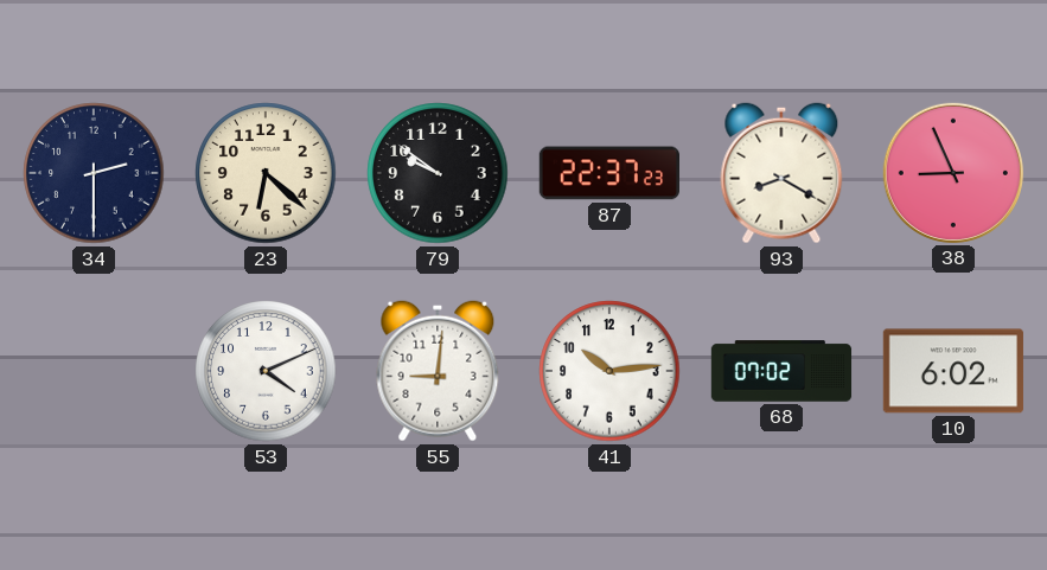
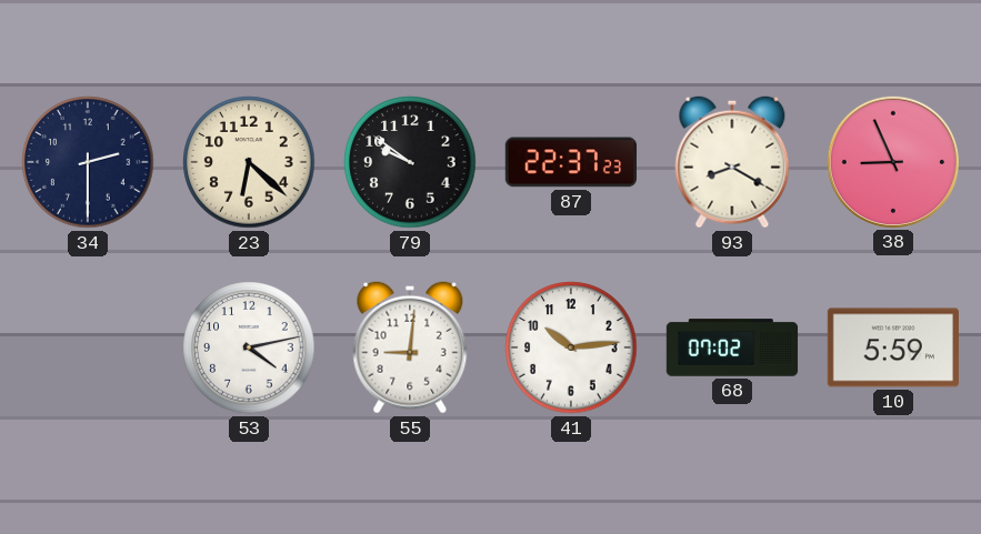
53: 4:11 -> 4:13
10: 6:02 -> 5:59
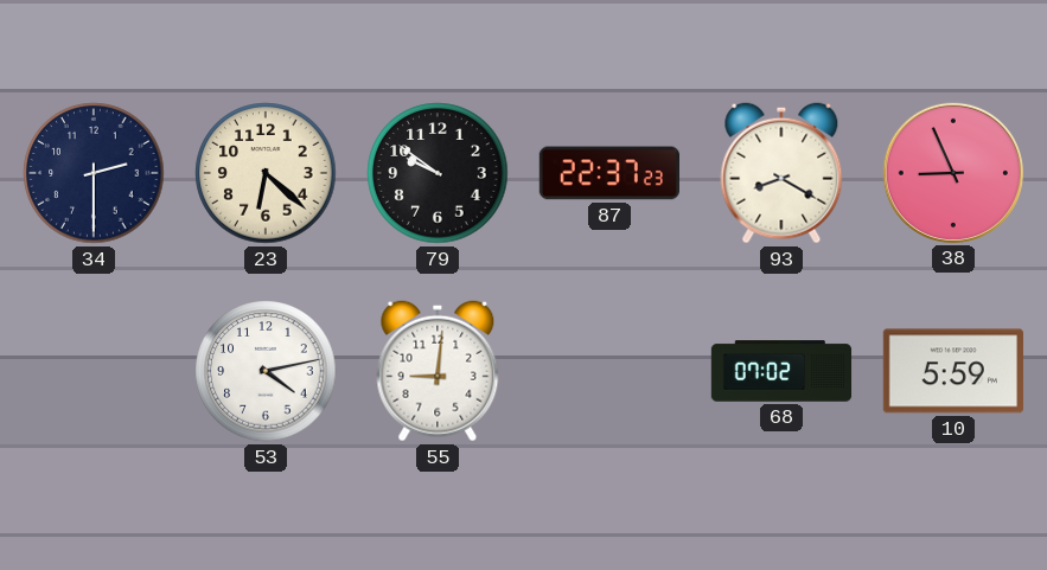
41: 10:14 -> none
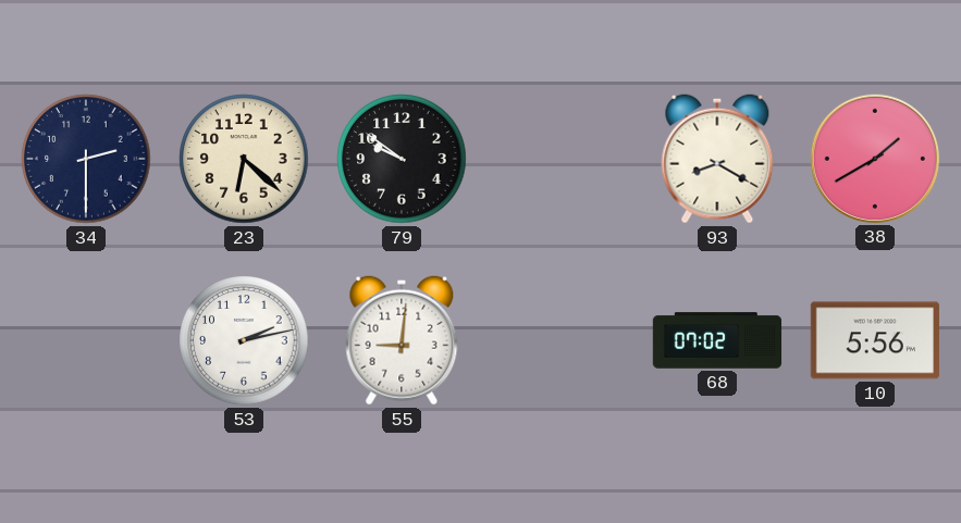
87: 22:37 -> none
38: 8:56 -> 1:40
53: 4:13 -> 2:13
10: 5:59 -> 5:56
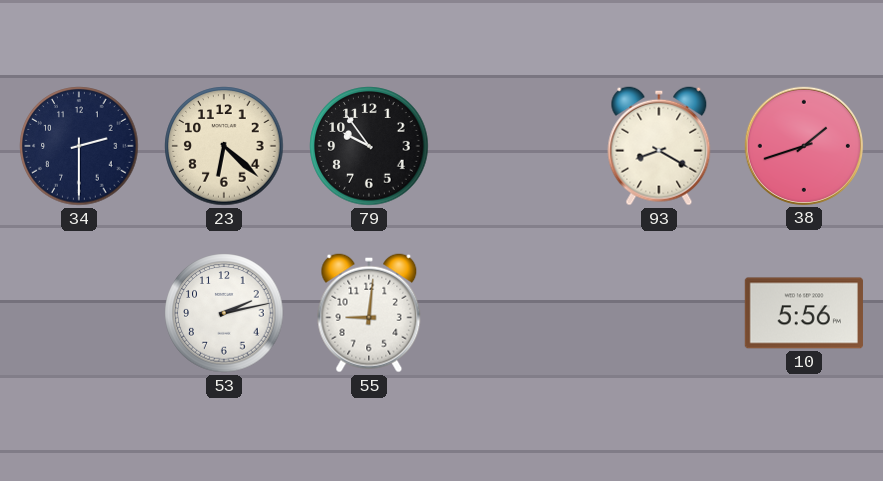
79: 9:51 -> 9:54
38: 1:40 -> 1:42
68: 07:02 -> none
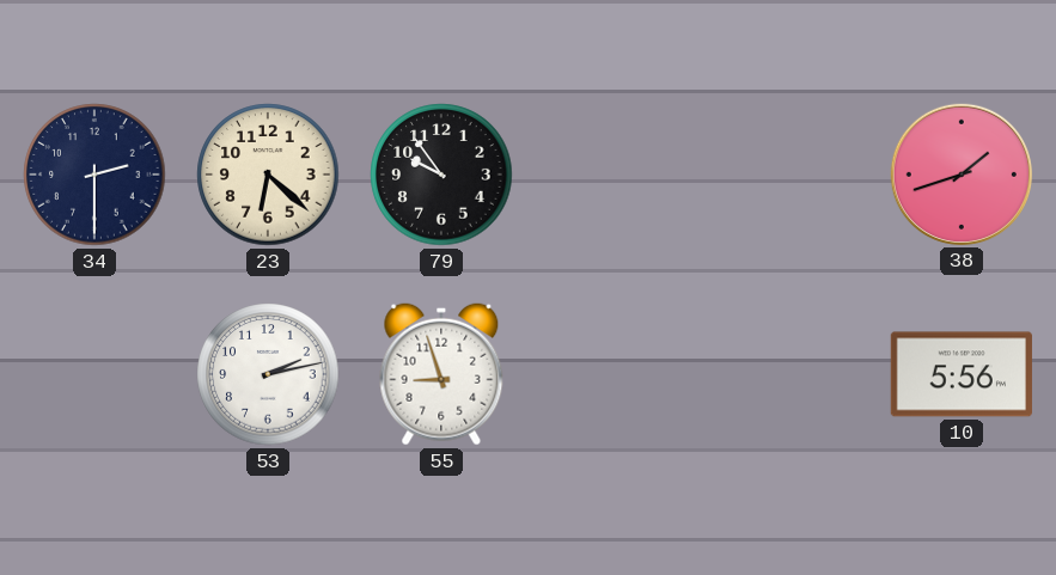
93: 8:20 -> none
55: 9:01 -> 8:57
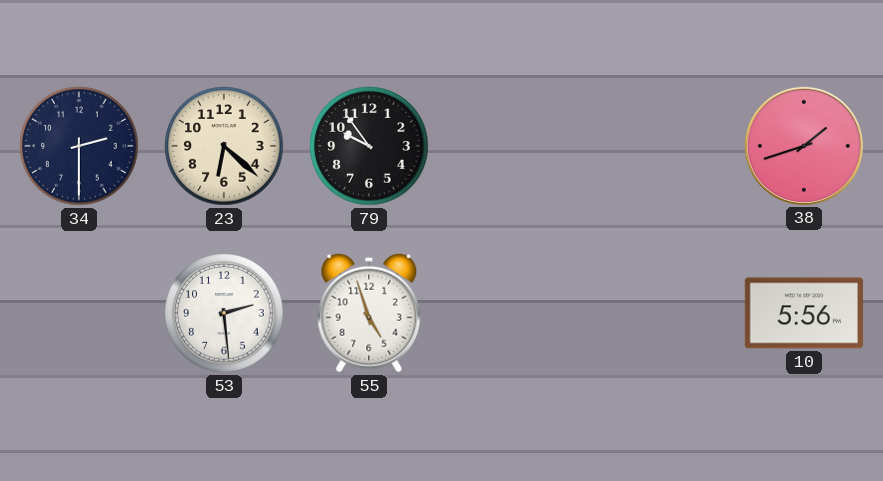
53: 2:13 -> 2:29
55: 8:57 -> 4:57
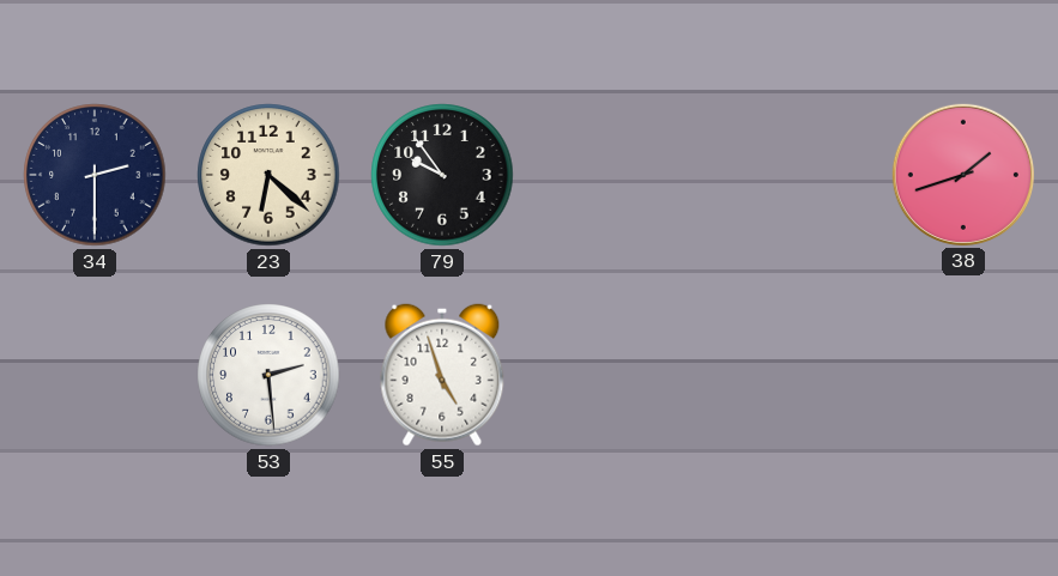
10: 5:56 -> none
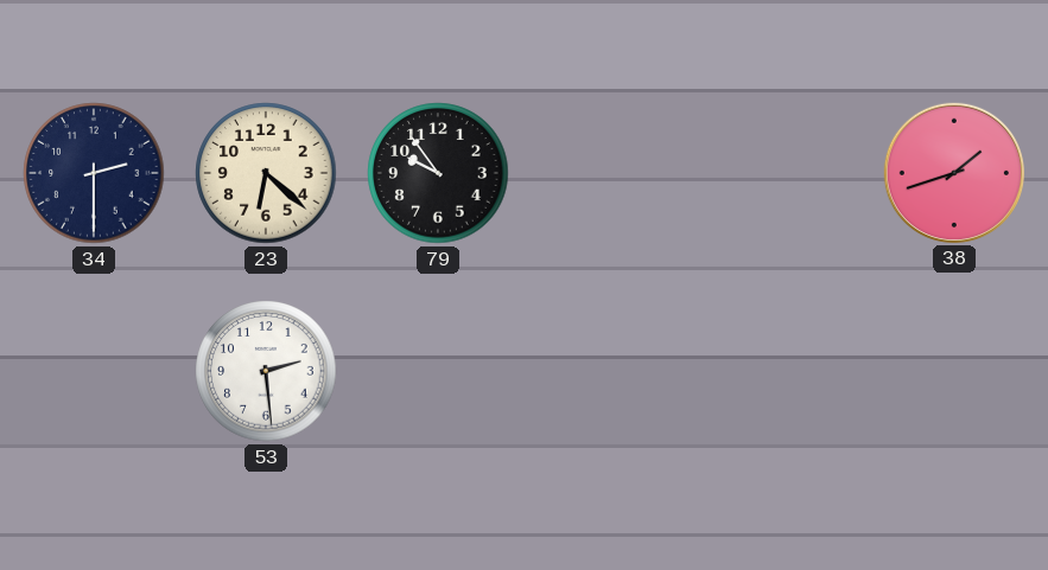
55: 4:57 -> none
